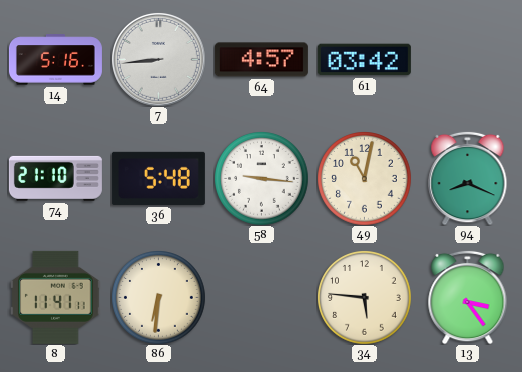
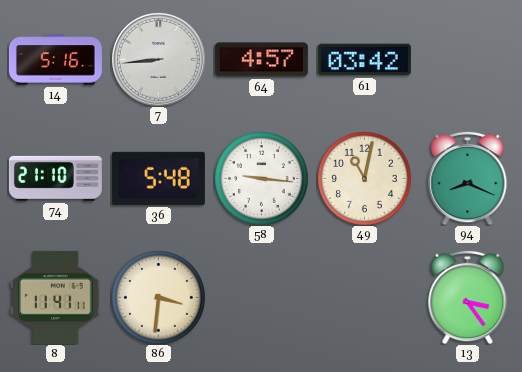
86: 6:31 -> 3:31
34: 5:46 -> none
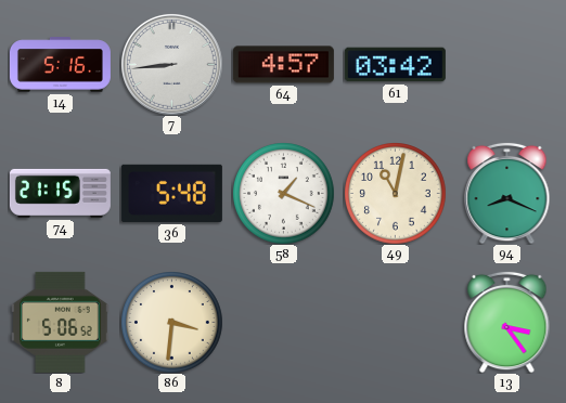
74: 21:10 -> 21:15
58: 9:16 -> 1:19
8: 11:41 -> 5:06
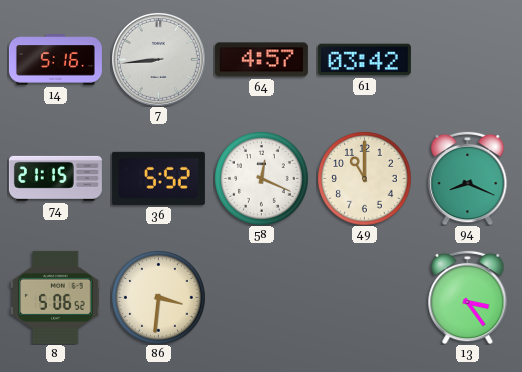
36: 5:48 -> 5:52
58: 1:19 -> 12:19
49: 11:02 -> 11:00
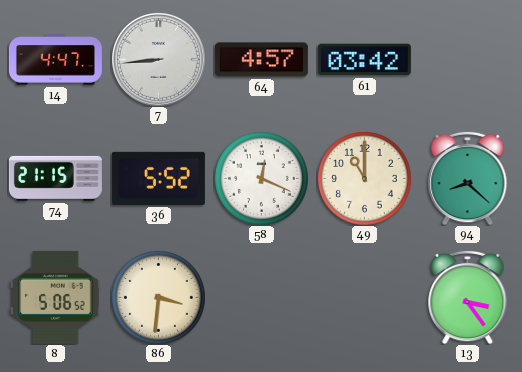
14: 5:16 -> 4:47
94: 8:19 -> 8:22
